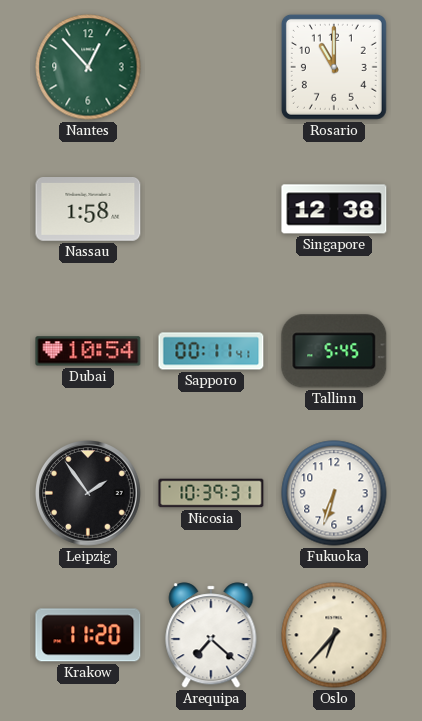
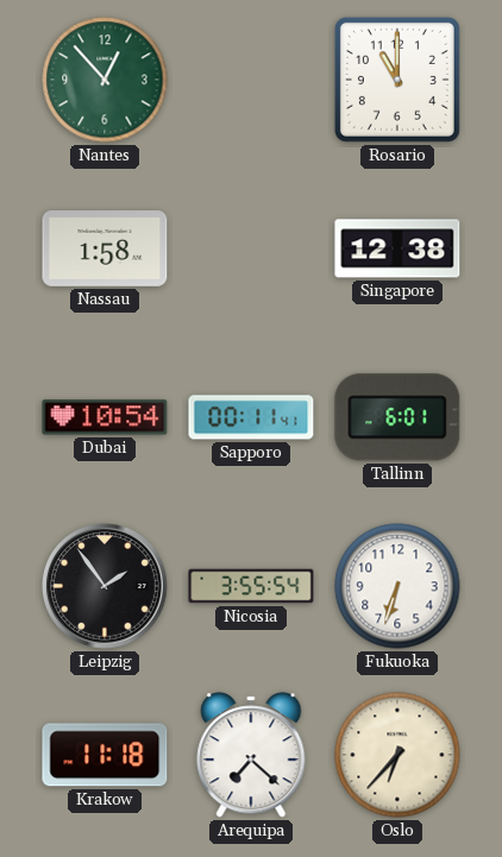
Tallinn: 5:45 -> 6:01
Nicosia: 10:39 -> 3:55
Krakow: 11:20 -> 11:18
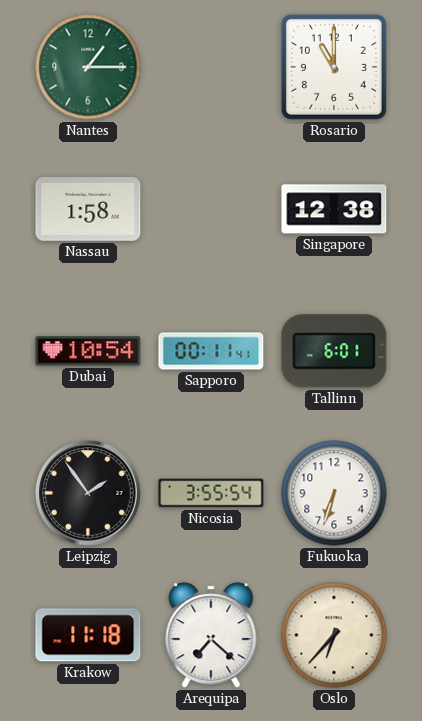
Nantes: 12:53 -> 1:15
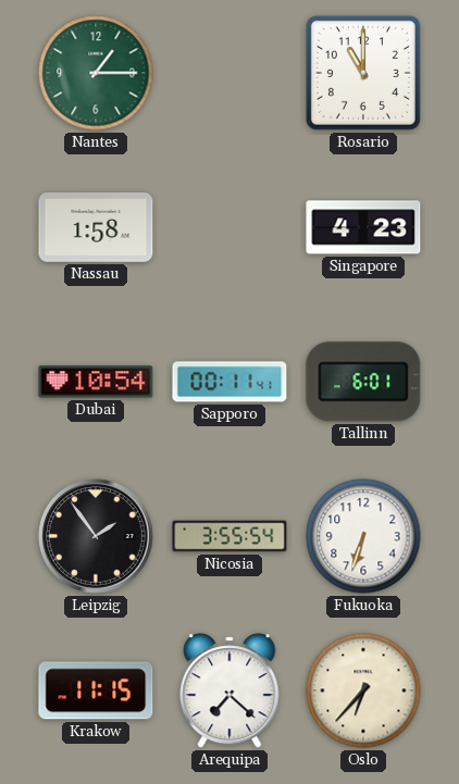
Singapore: 12:38 -> 4:23
Krakow: 11:18 -> 11:15
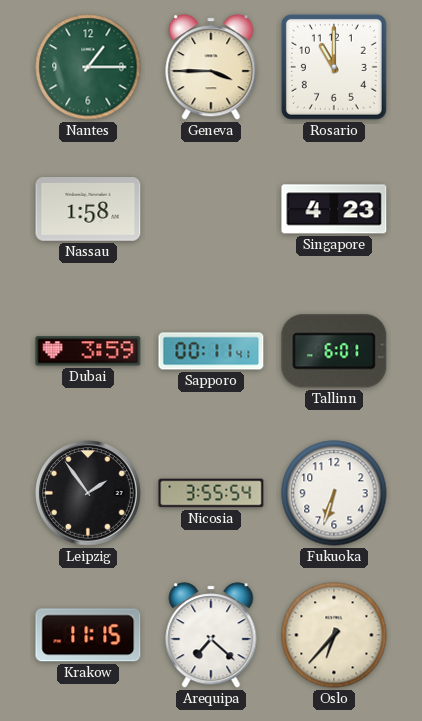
Geneva: none -> 3:45
Dubai: 10:54 -> 3:59
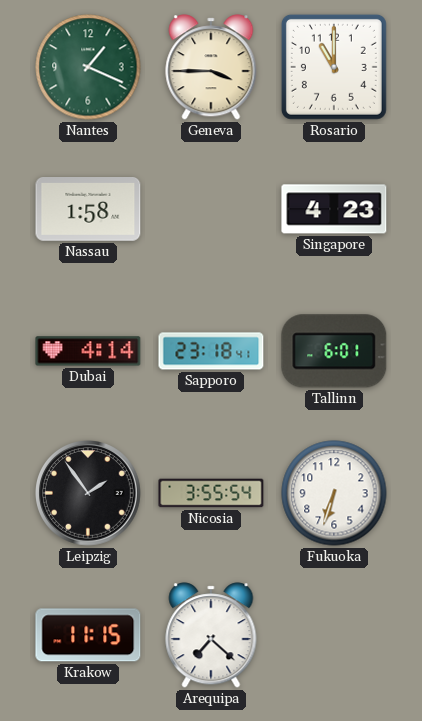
Nantes: 1:15 -> 1:19
Dubai: 3:59 -> 4:14
Sapporo: 00:11 -> 23:18
Oslo: 6:37 -> none
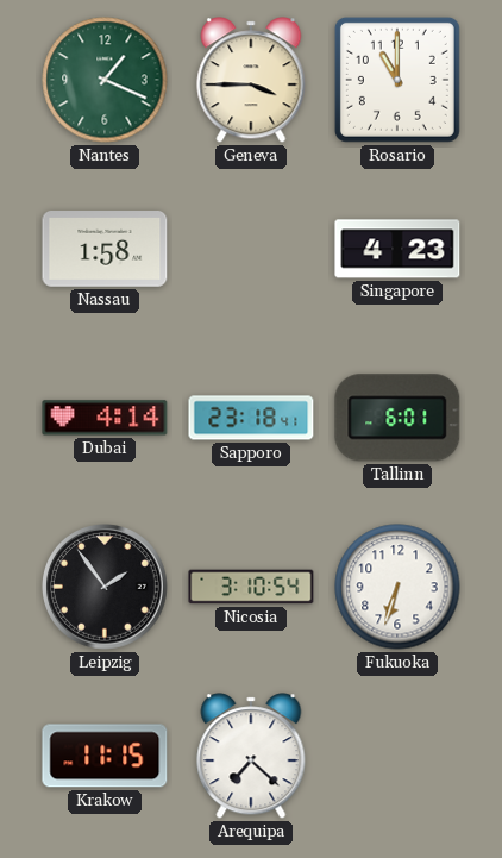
Nicosia: 3:55 -> 3:10
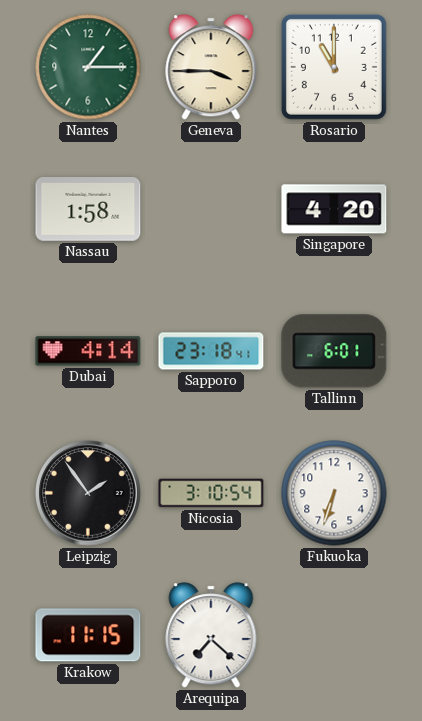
Nantes: 1:19 -> 1:15
Singapore: 4:23 -> 4:20
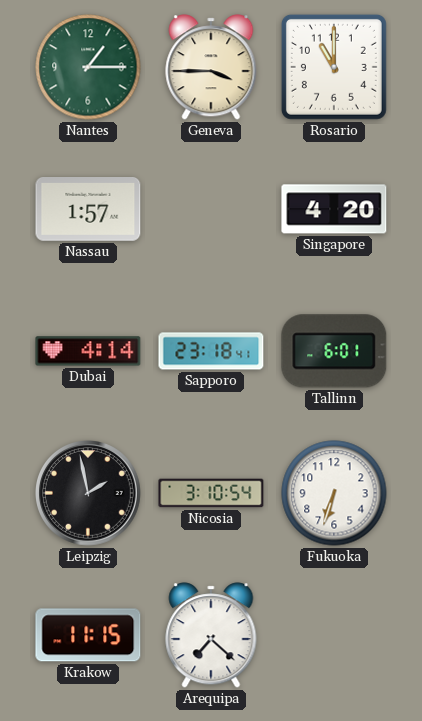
Nassau: 1:58 -> 1:57
Leipzig: 1:54 -> 1:58
